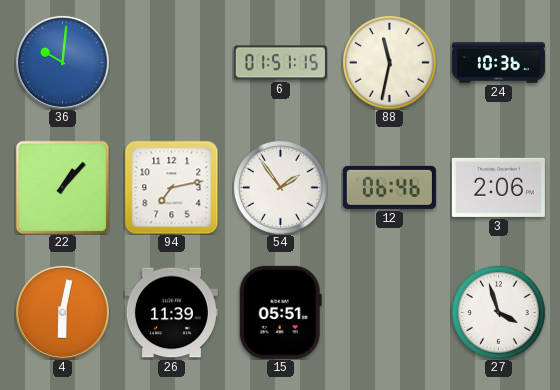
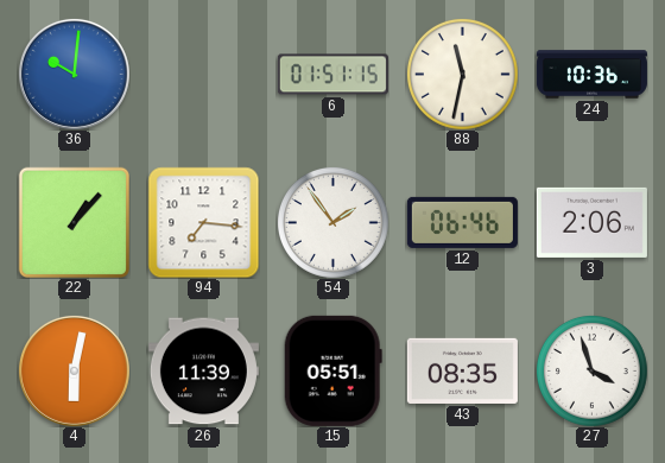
94: 7:13 -> 7:16
43: none -> 08:35
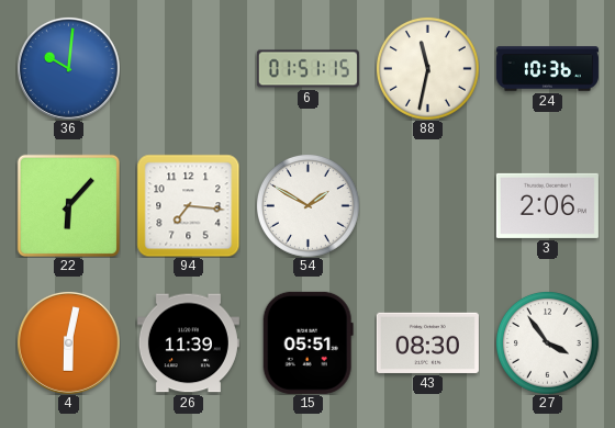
22: 1:07 -> 6:07
54: 1:54 -> 1:50
12: 06:46 -> none
43: 08:35 -> 08:30
27: 3:57 -> 3:54
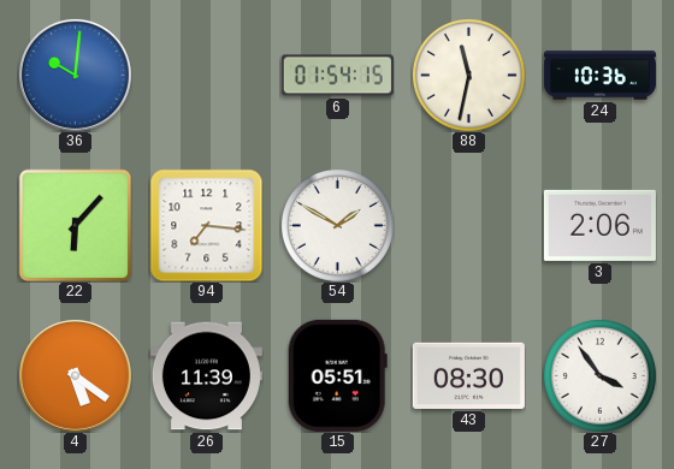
6: 01:51 -> 01:54
4: 6:02 -> 5:21
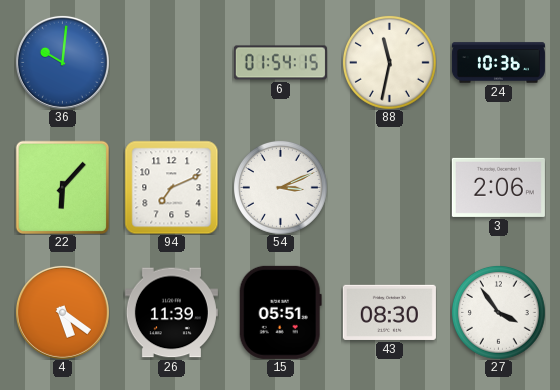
94: 7:16 -> 7:11
54: 1:50 -> 3:11
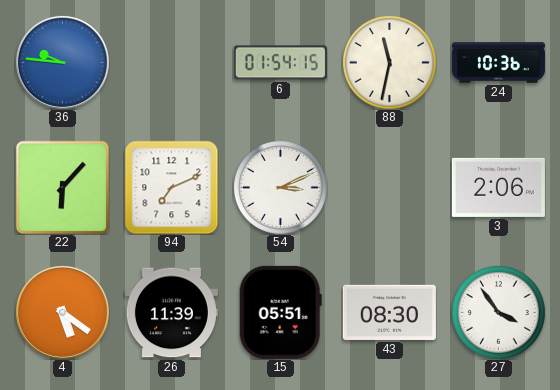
36: 10:01 -> 9:46
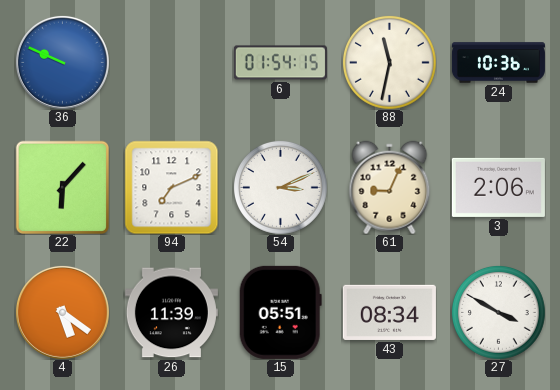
36: 9:46 -> 9:49
61: none -> 9:04
43: 08:30 -> 08:34
27: 3:54 -> 3:50
